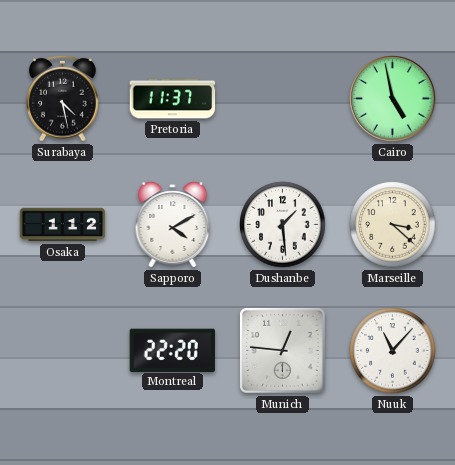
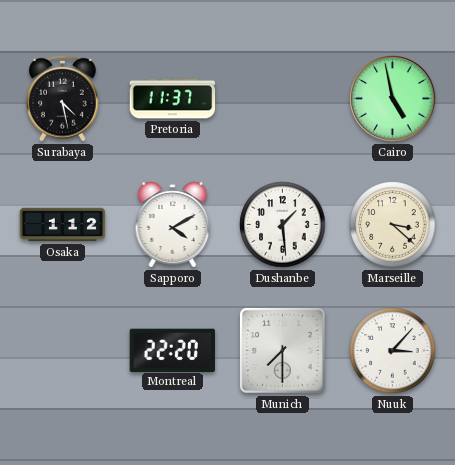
Munich: 12:46 -> 7:30
Nuuk: 11:07 -> 3:07
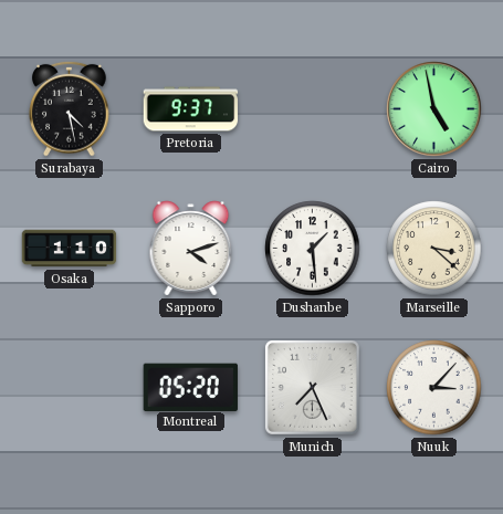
Pretoria: 11:37 -> 9:37
Osaka: 1:12 -> 1:10
Sapporo: 4:10 -> 4:12
Montreal: 22:20 -> 05:20
Munich: 7:30 -> 7:26
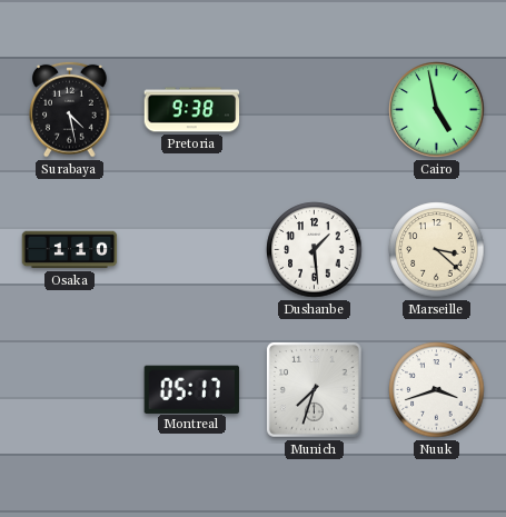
Pretoria: 9:37 -> 9:38
Sapporo: 4:12 -> none
Montreal: 05:20 -> 05:17
Munich: 7:26 -> 7:33
Nuuk: 3:07 -> 3:42
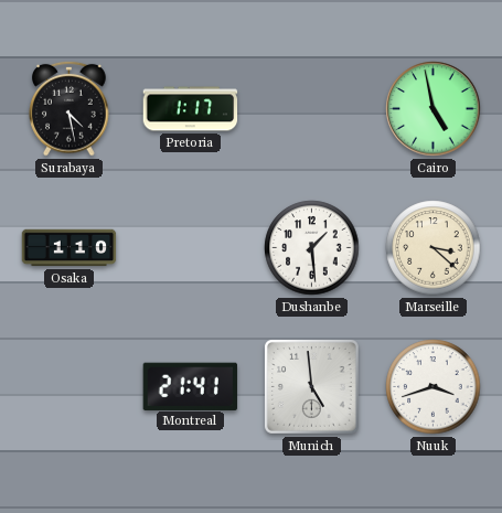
Pretoria: 9:38 -> 1:17
Montreal: 05:17 -> 21:41
Munich: 7:33 -> 4:59
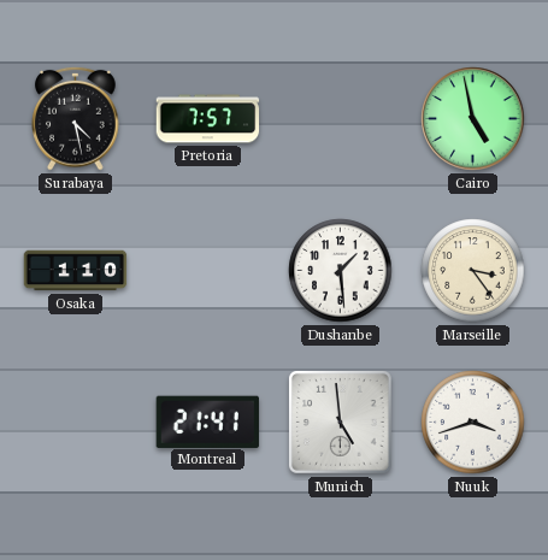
Pretoria: 1:17 -> 7:57
Marseille: 3:22 -> 3:24
